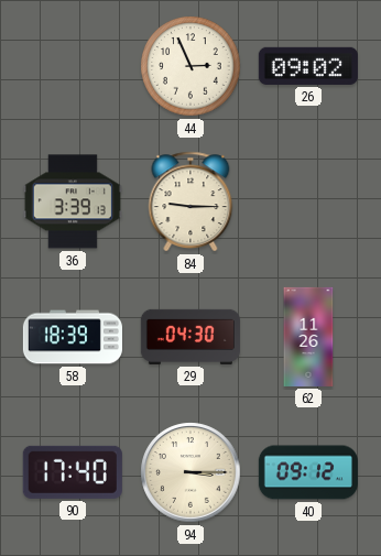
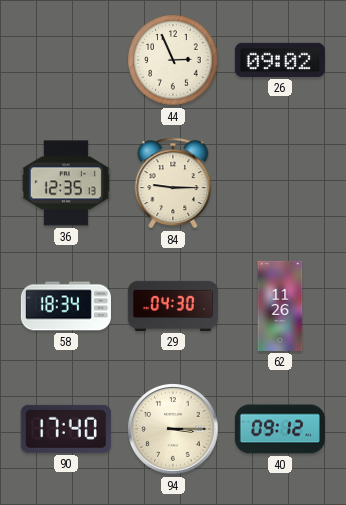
36: 3:39 -> 12:35
58: 18:39 -> 18:34
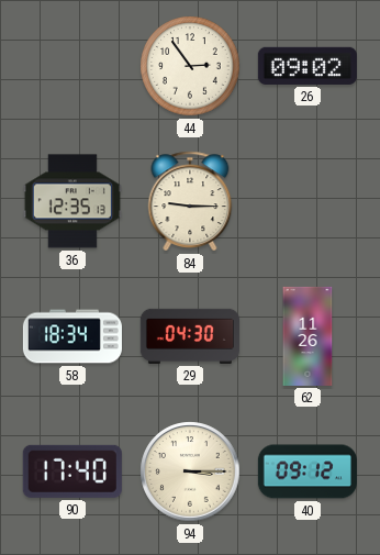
44: 2:56 -> 2:54
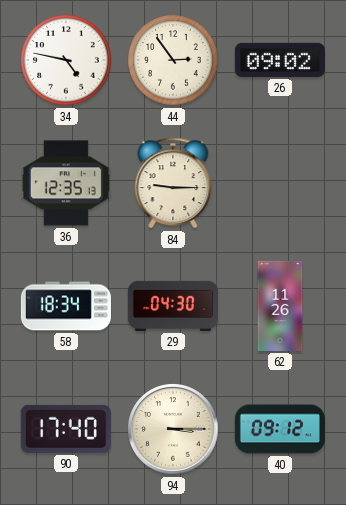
34: none -> 4:47
